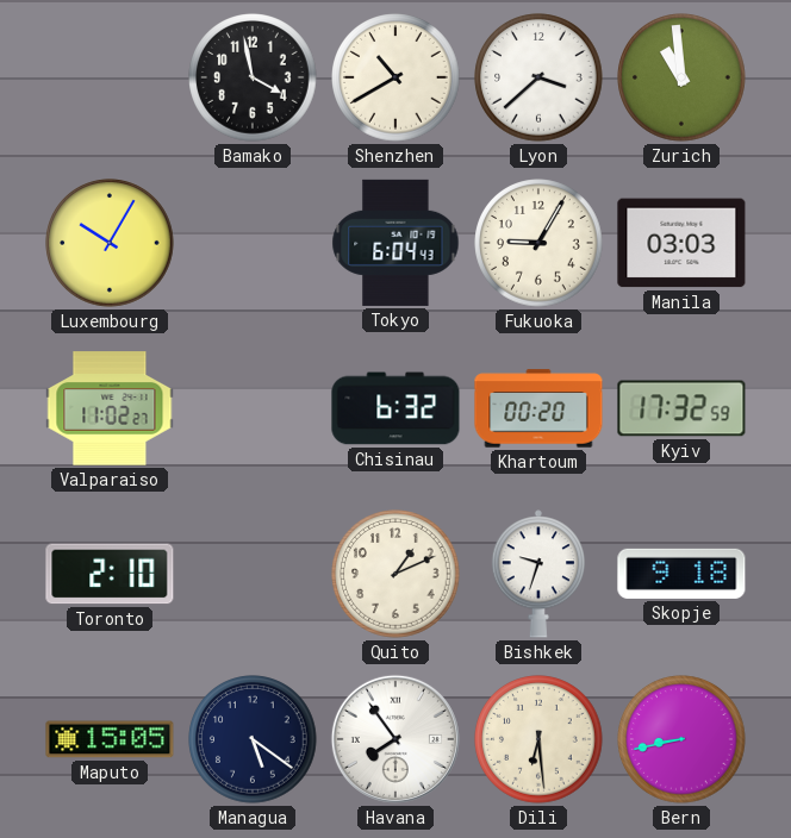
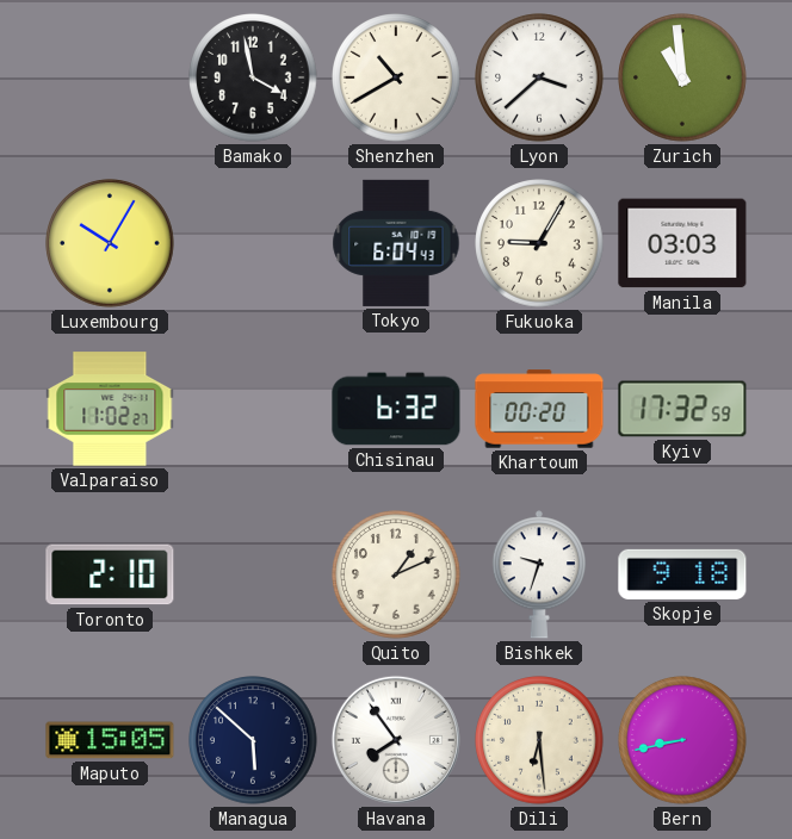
Managua: 5:21 -> 5:52
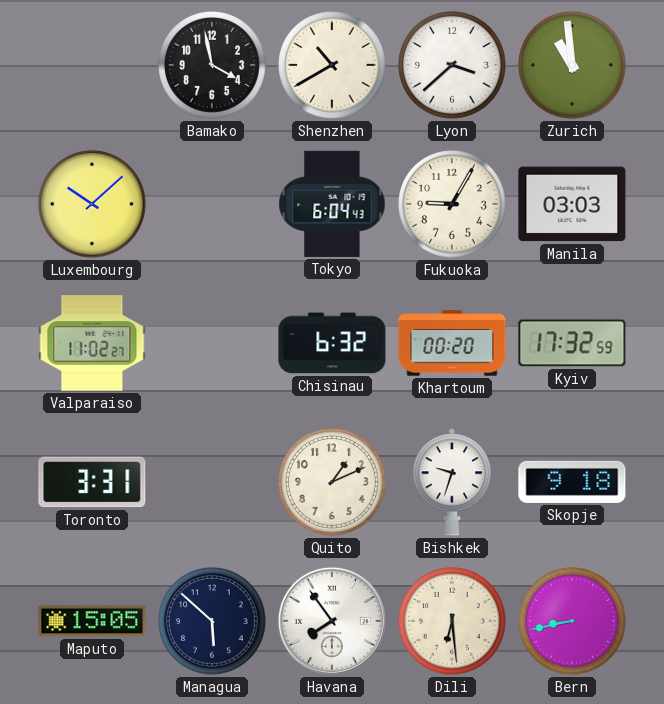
Luxembourg: 10:05 -> 10:08
Toronto: 2:10 -> 3:31
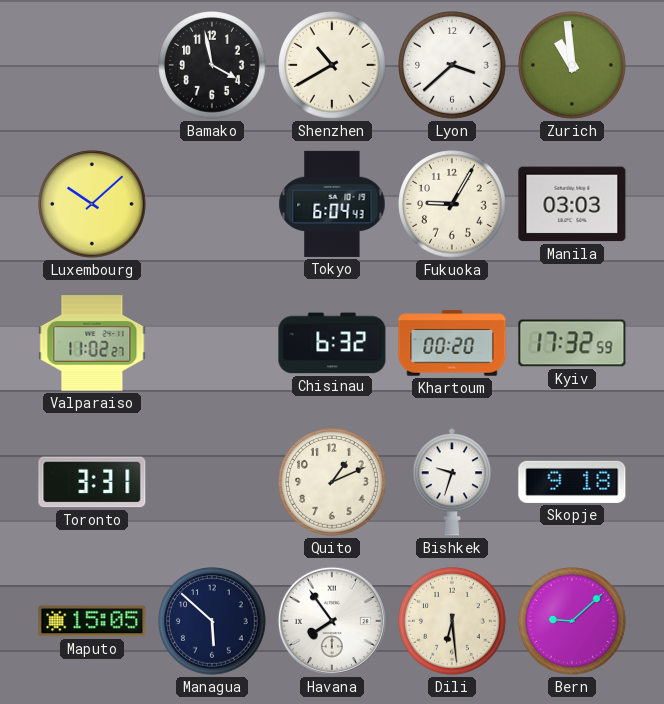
Bern: 8:43 -> 9:08
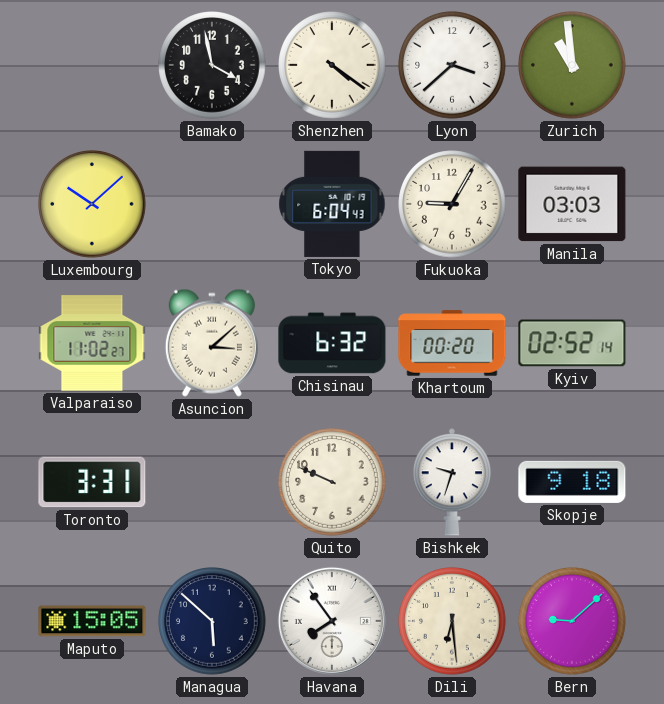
Shenzhen: 10:40 -> 4:21
Asuncion: none -> 3:08
Kyiv: 17:32 -> 02:52
Quito: 1:11 -> 9:49
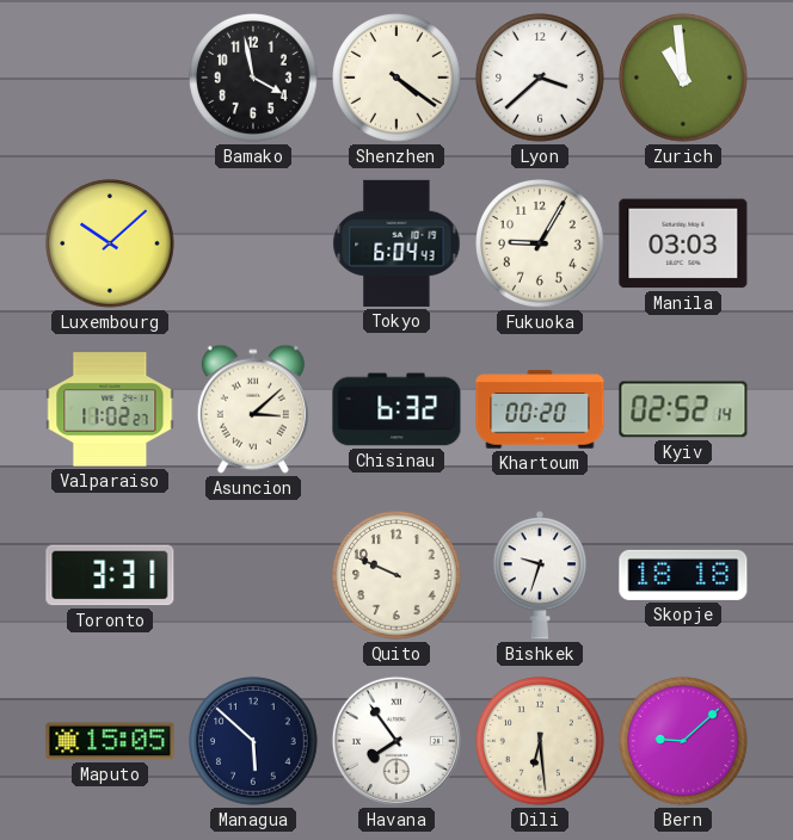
Skopje: 9:18 -> 18:18
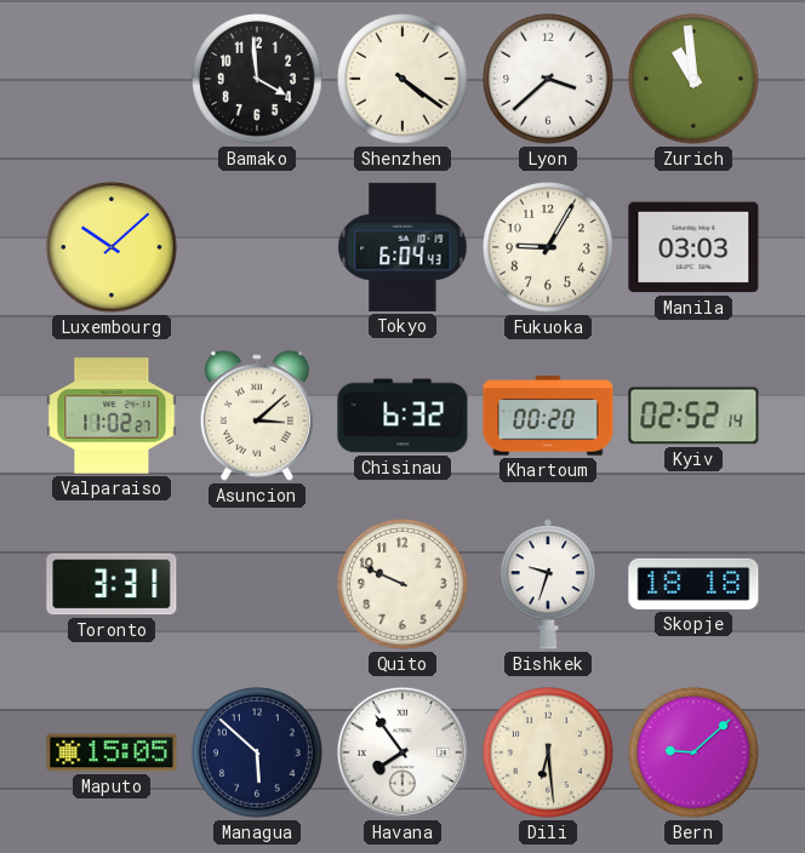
Bamako: 3:58 -> 3:59
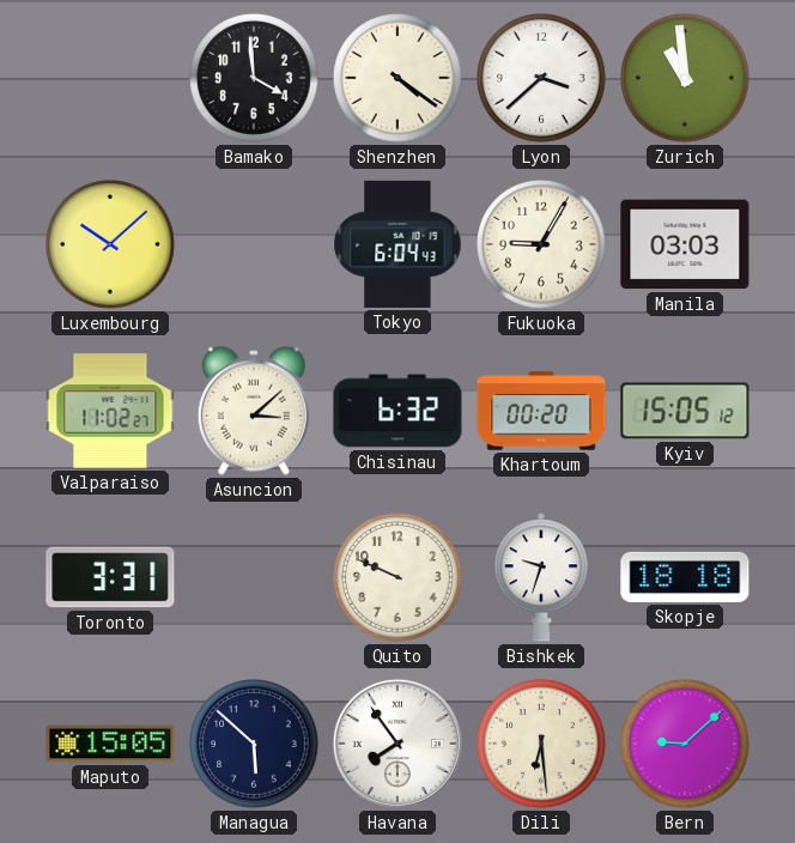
Kyiv: 02:52 -> 15:05
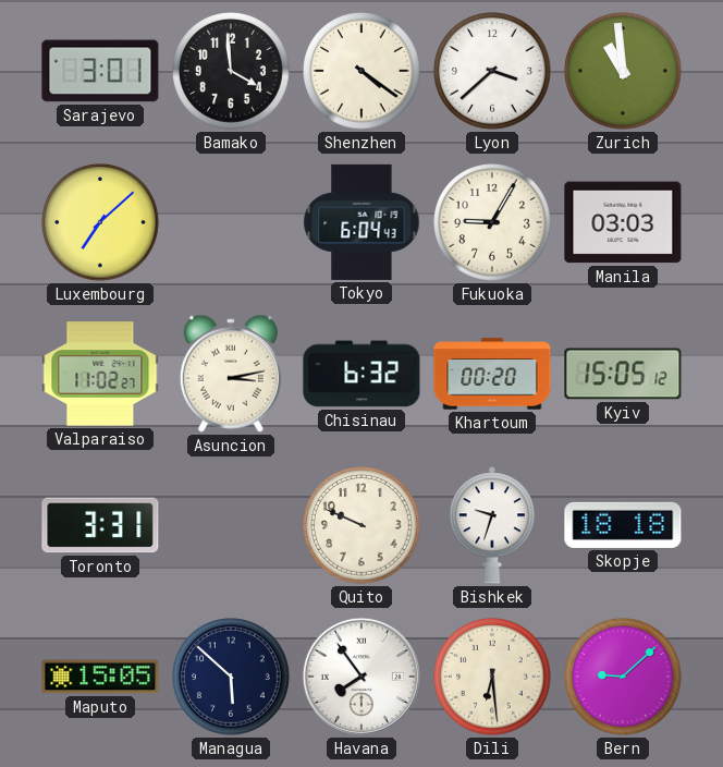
Sarajevo: none -> 3:01
Luxembourg: 10:08 -> 7:08
Asuncion: 3:08 -> 3:13
